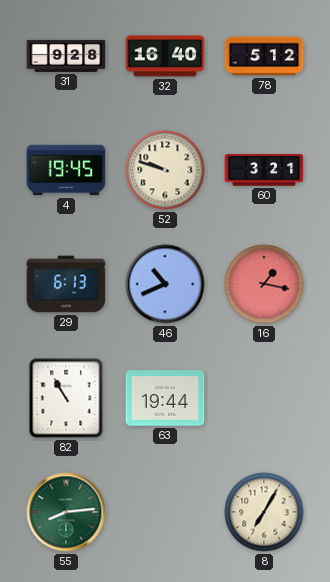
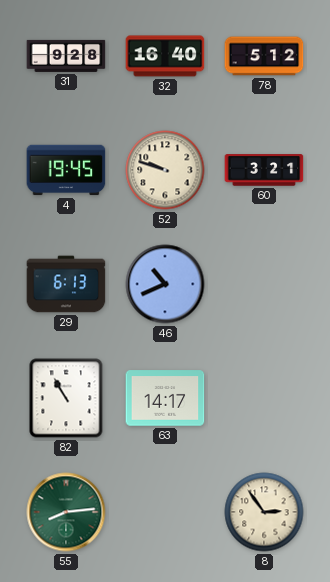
16: 1:17 -> none
63: 19:44 -> 14:17
8: 7:05 -> 2:54
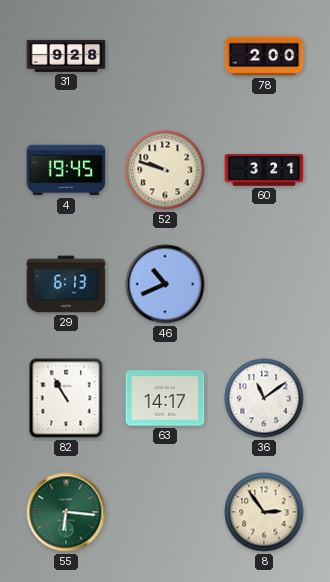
32: 16:40 -> none
78: 5:12 -> 2:00
36: none -> 11:09
55: 8:14 -> 6:16
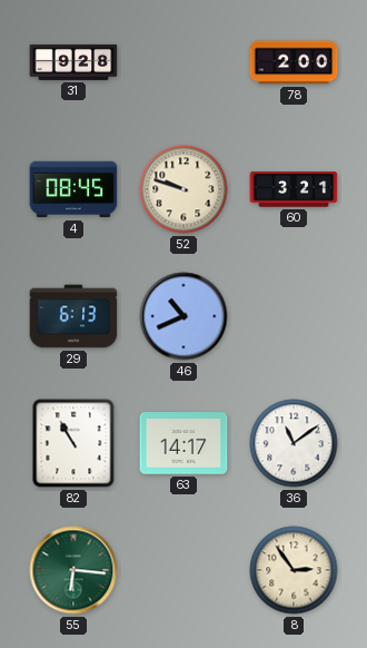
4: 19:45 -> 08:45
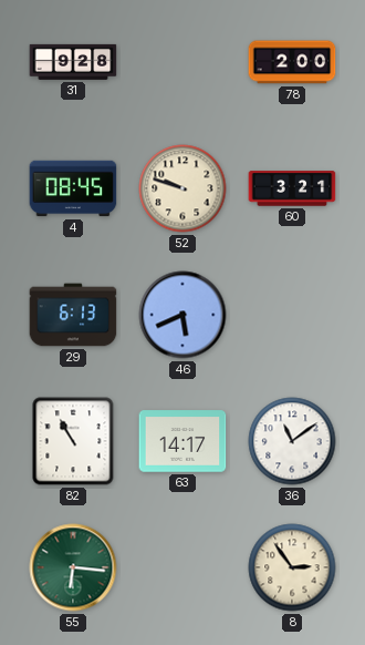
46: 10:41 -> 5:41
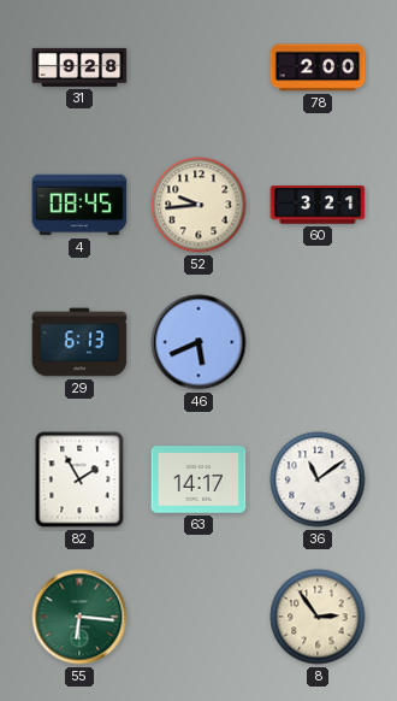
52: 9:48 -> 9:44
82: 10:55 -> 1:55
